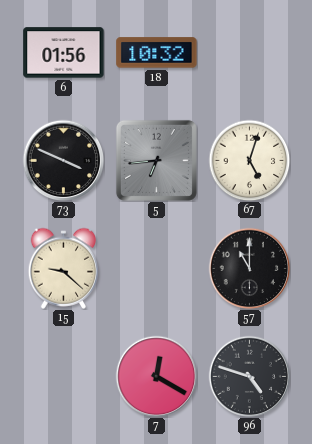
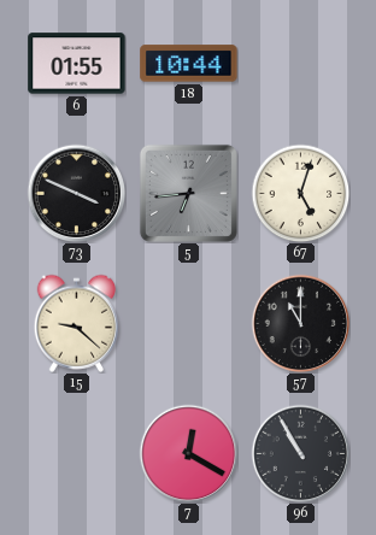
6: 01:56 -> 01:55
18: 10:32 -> 10:44
96: 4:48 -> 10:55
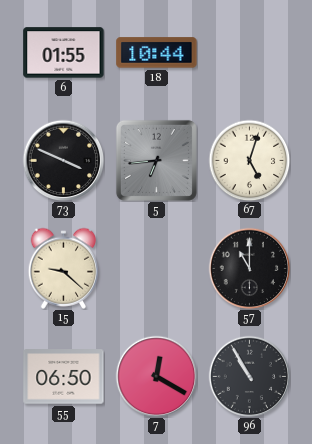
55: none -> 06:50
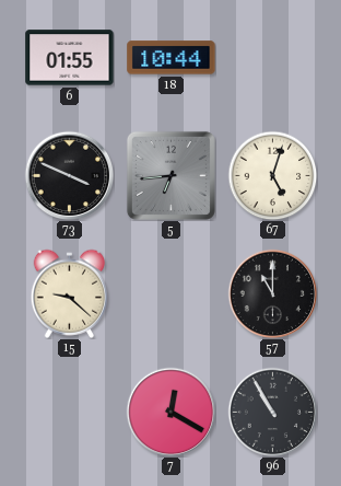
55: 06:50 -> none
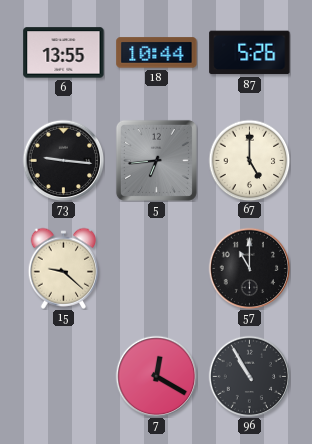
6: 01:55 -> 13:55
87: none -> 5:26
73: 3:49 -> 9:16
67: 5:03 -> 5:00
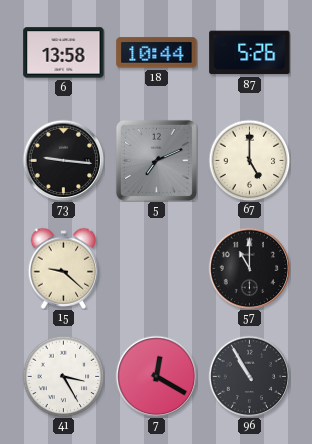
6: 13:55 -> 13:58
5: 6:44 -> 7:11
41: none -> 3:25
